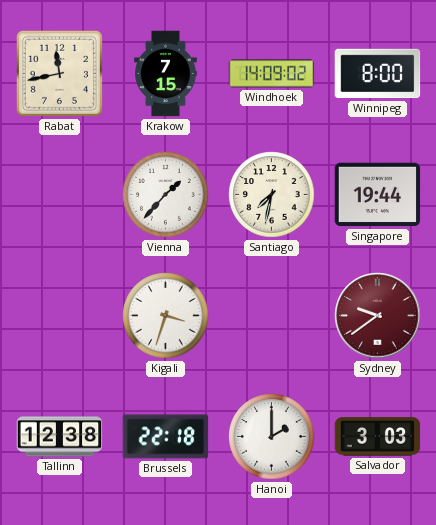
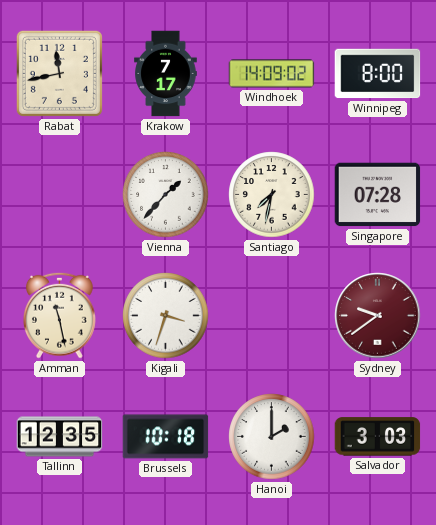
Krakow: 7:15 -> 7:17
Singapore: 19:44 -> 07:28
Amman: none -> 11:28
Tallinn: 12:38 -> 12:35
Brussels: 22:18 -> 10:18
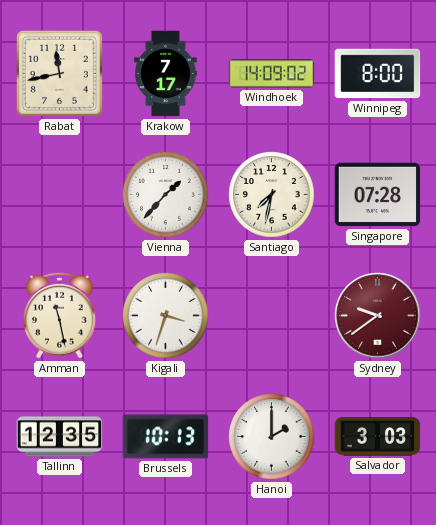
Brussels: 10:18 -> 10:13
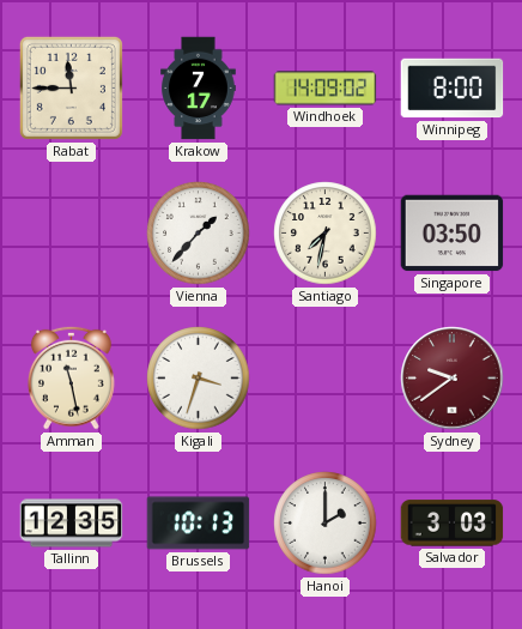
Rabat: 11:43 -> 11:45
Singapore: 07:28 -> 03:50
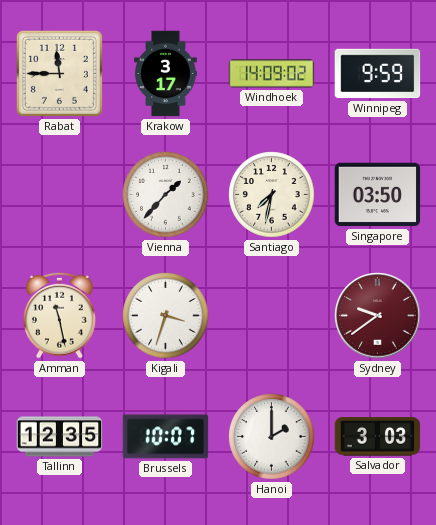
Krakow: 7:17 -> 3:17
Winnipeg: 8:00 -> 9:59
Brussels: 10:13 -> 10:07
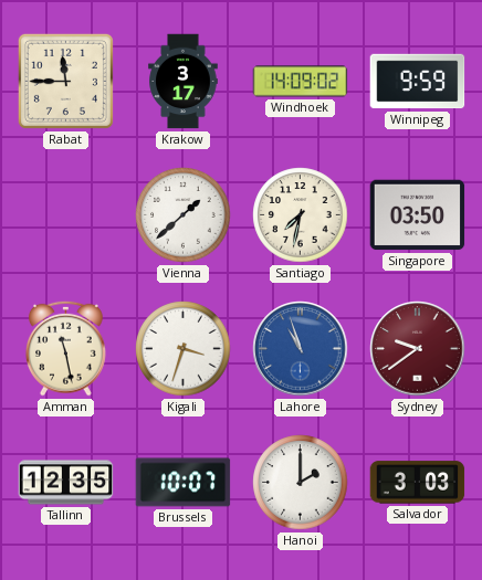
Vienna: 1:37 -> 1:38
Lahore: none -> 10:57
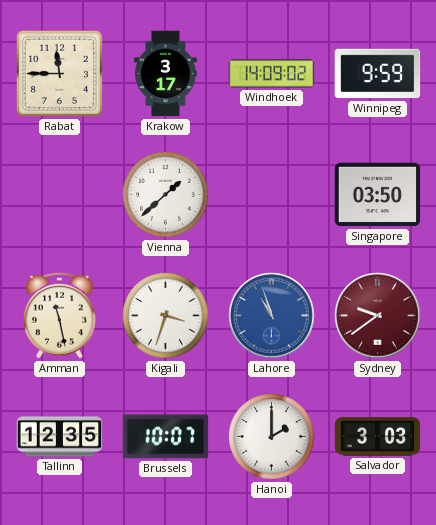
Santiago: 7:32 -> none
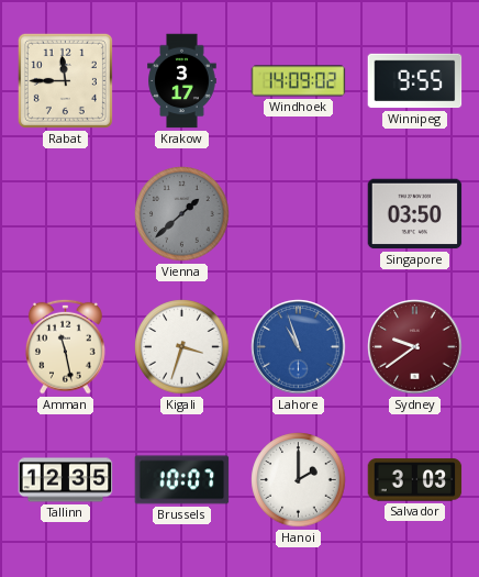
Winnipeg: 9:59 -> 9:55
Vienna dial: white -> grey
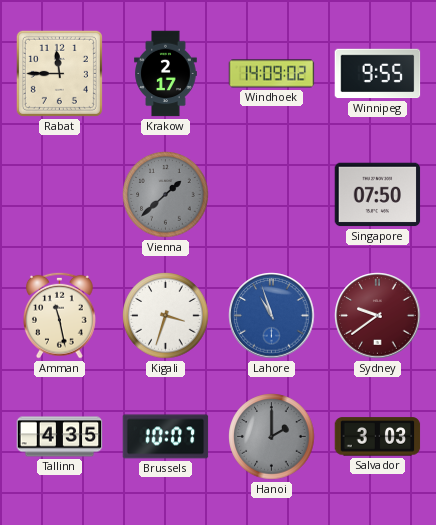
Krakow: 3:17 -> 2:17
Singapore: 03:50 -> 07:50
Tallinn: 12:35 -> 4:35
Hanoi dial: white -> grey
